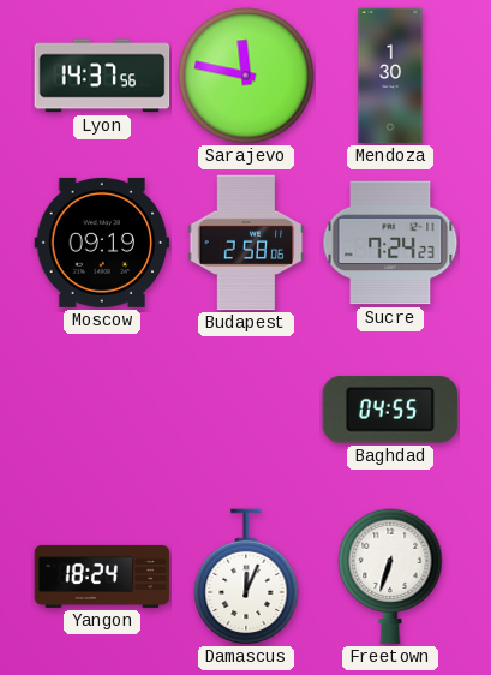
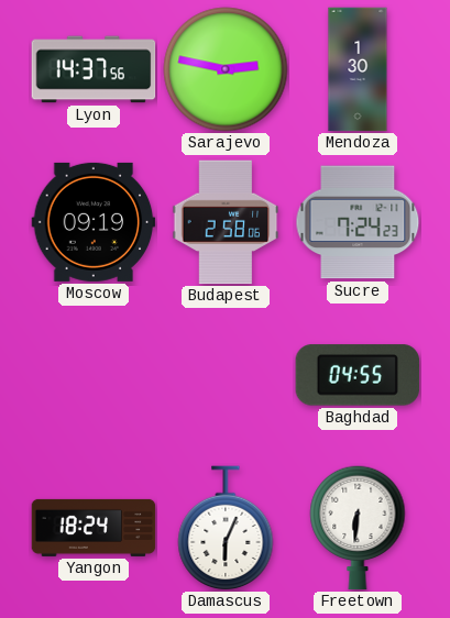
Sarajevo: 11:47 -> 2:47
Damascus: 12:04 -> 6:04
Freetown: 6:33 -> 6:31
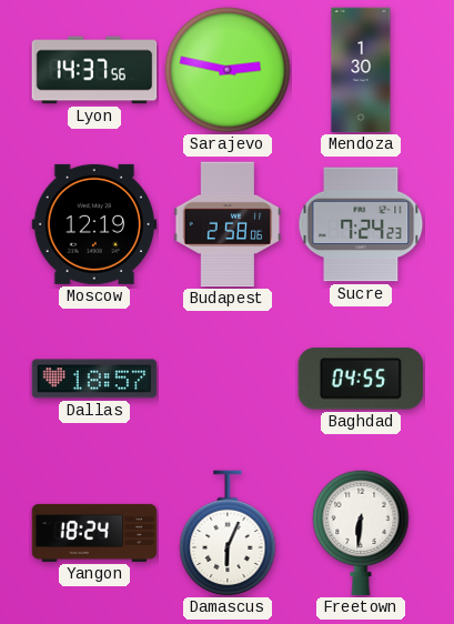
Moscow: 09:19 -> 12:19
Dallas: none -> 18:57
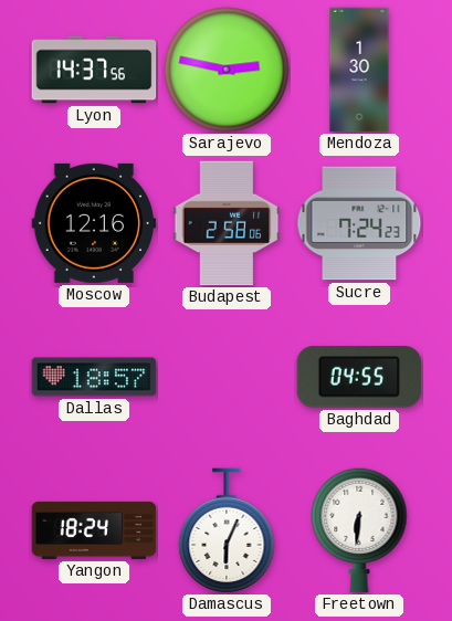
Moscow: 12:19 -> 12:16
